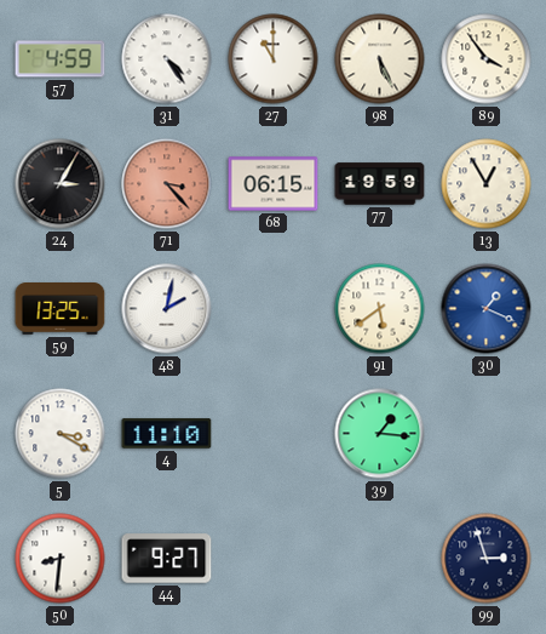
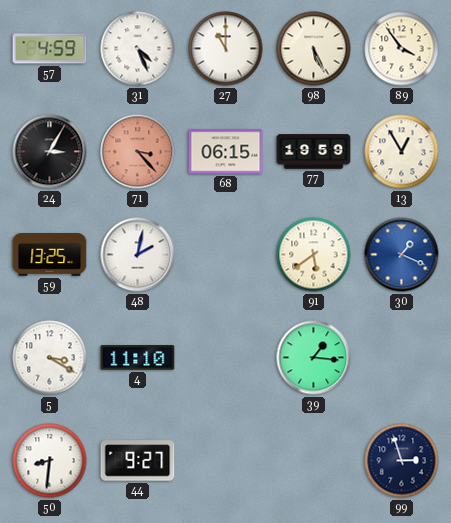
31: 4:24 -> 4:26
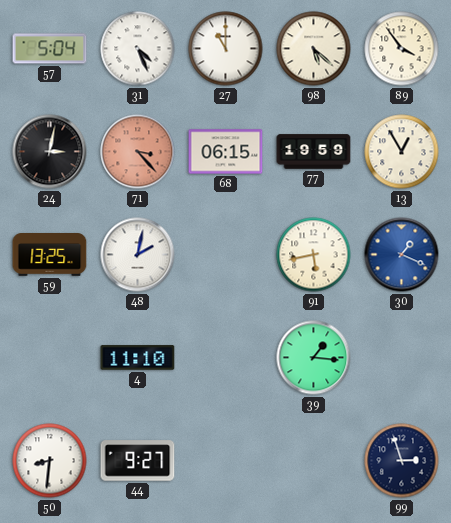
57: 4:59 -> 5:04
98: 5:26 -> 5:22
24: 3:05 -> 3:02
91: 5:39 -> 5:43
5: 3:20 -> none
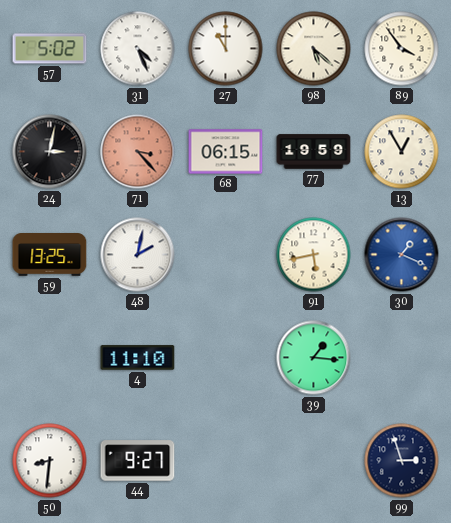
57: 5:04 -> 5:02
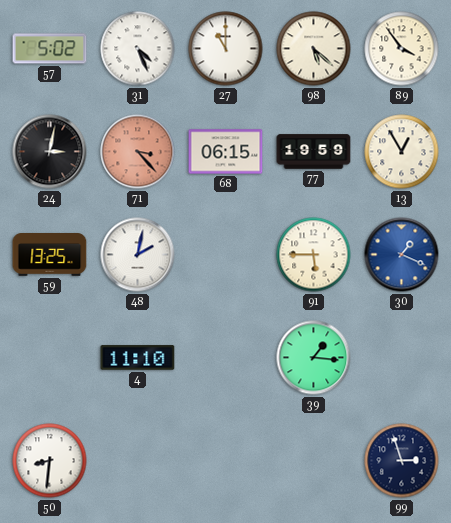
91: 5:43 -> 5:45
44: 9:27 -> none
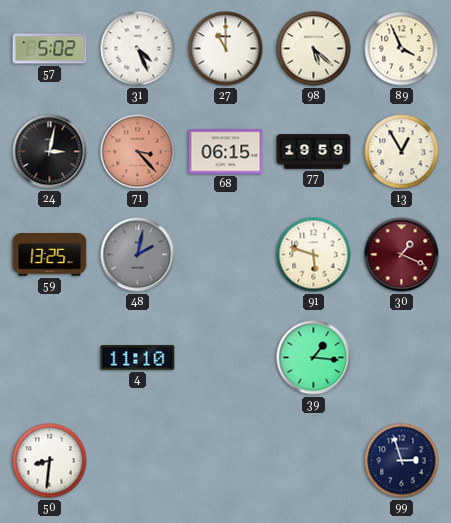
89: 3:54 -> 3:56
48 dial: white -> grey
91: 5:45 -> 5:48
30 dial: blue -> burgundy
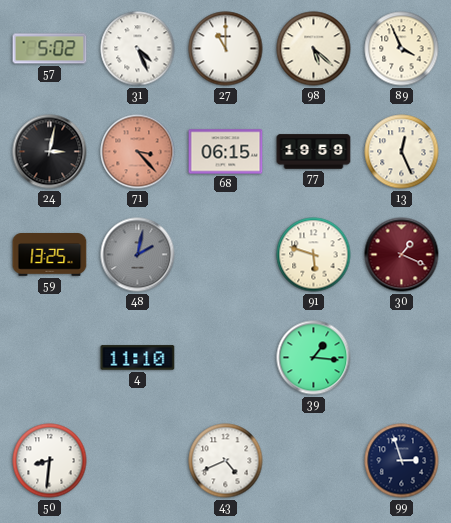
13: 12:55 -> 12:26
43: none -> 4:41
